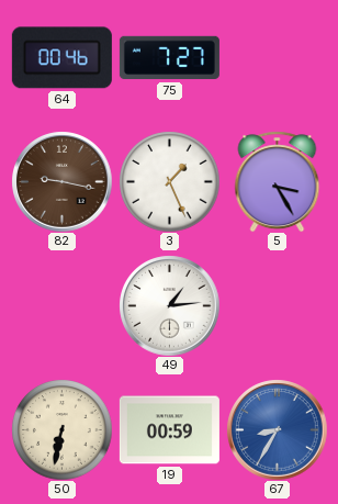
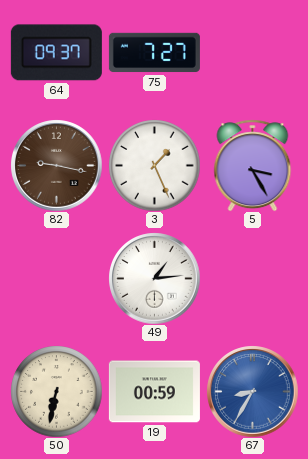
64: 00:46 -> 09:37
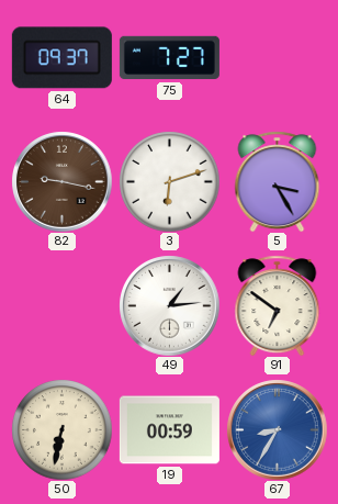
3: 1:26 -> 6:12
91: none -> 6:51
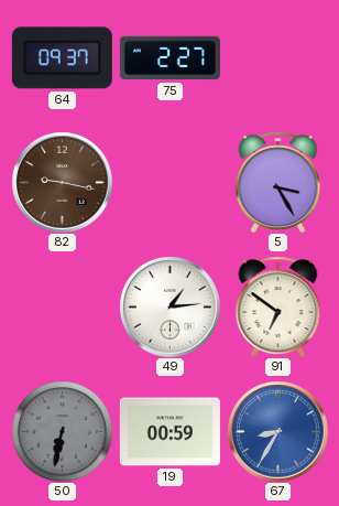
75: 7:27 -> 2:27
3: 6:12 -> none
50 dial: cream -> grey
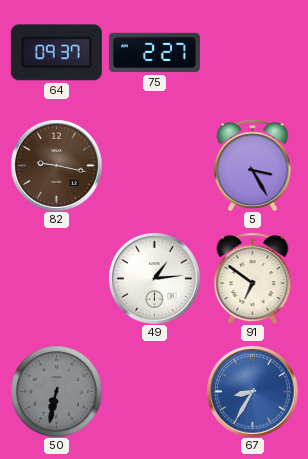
19: 00:59 -> none
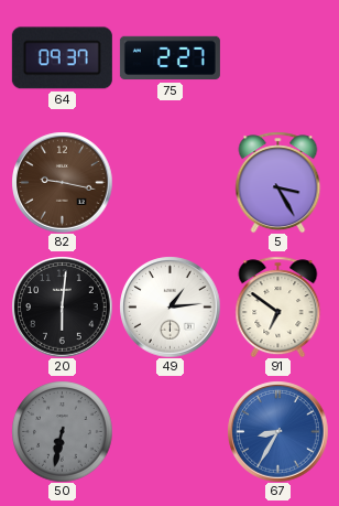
20: none -> 6:01
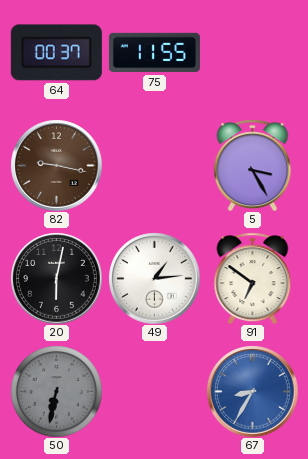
64: 09:37 -> 00:37
75: 2:27 -> 11:55
20: 6:01 -> 6:02
